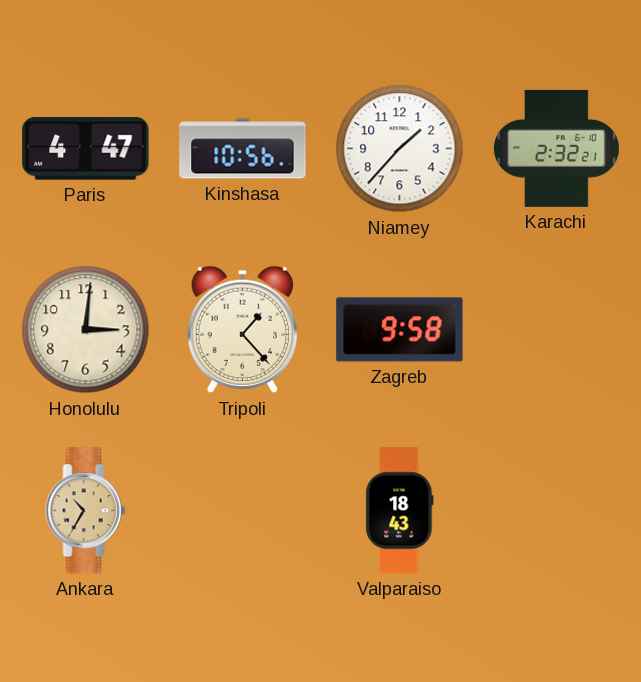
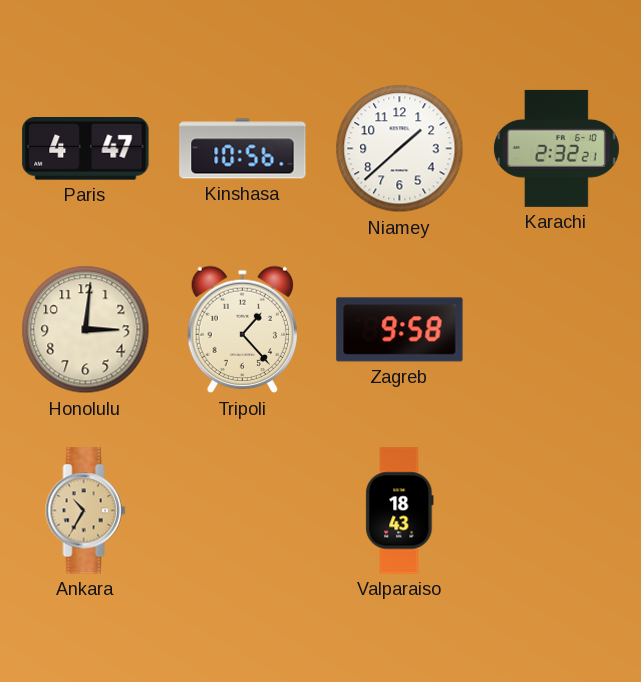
Niamey: 1:37 -> 1:38
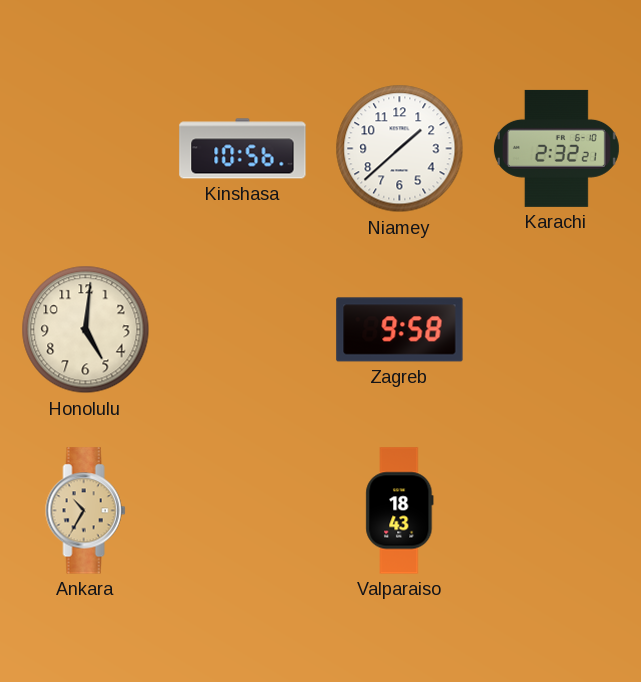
Paris: 4:47 -> none
Honolulu: 3:01 -> 5:01
Tripoli: 1:23 -> none
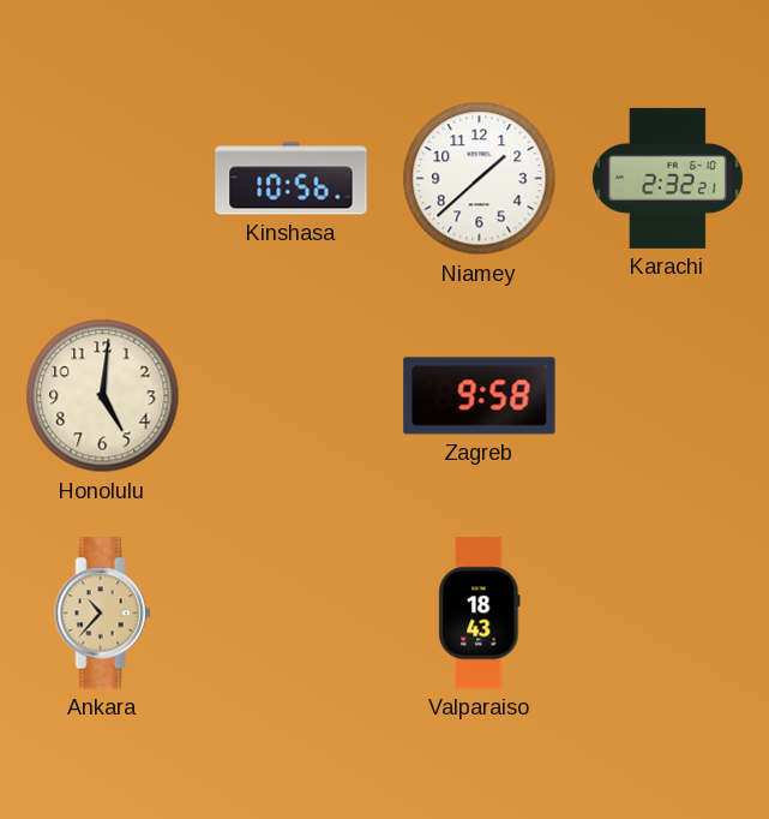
Ankara: 10:35 -> 10:37
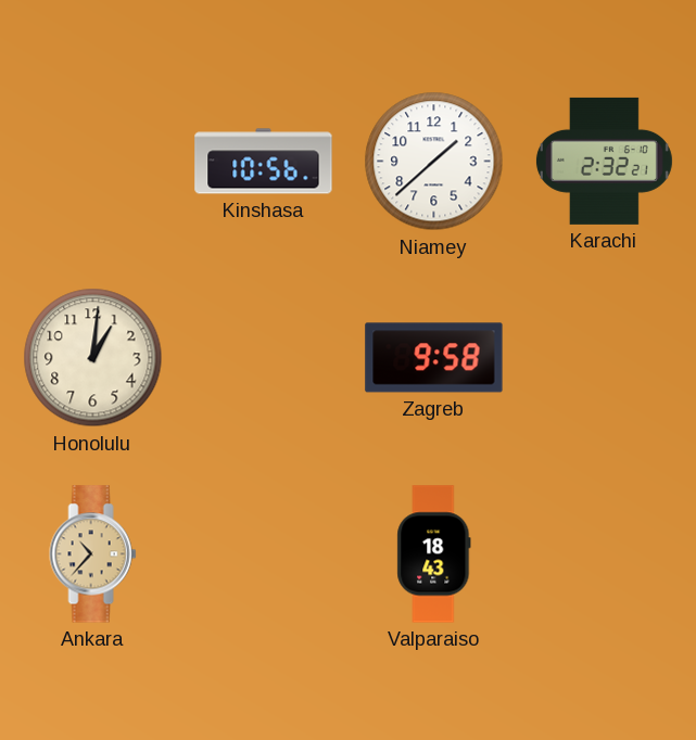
Honolulu: 5:01 -> 1:01
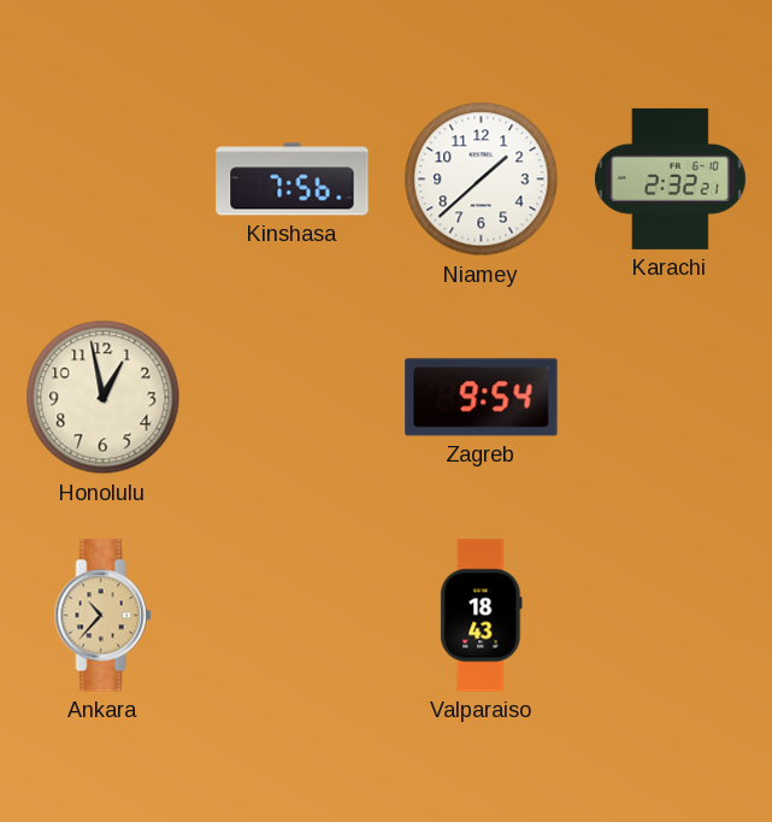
Kinshasa: 10:56 -> 7:56
Honolulu: 1:01 -> 12:58
Zagreb: 9:58 -> 9:54
